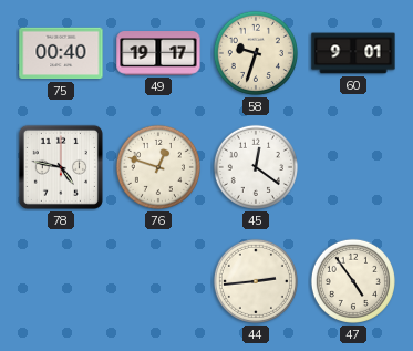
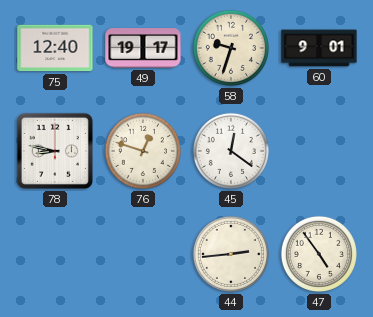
75: 00:40 -> 12:40
78: 4:47 -> 8:47
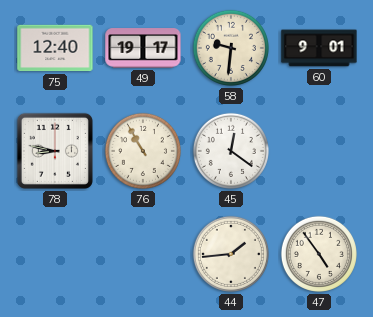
58: 9:33 -> 9:31
76: 12:48 -> 10:55
44: 2:44 -> 1:44
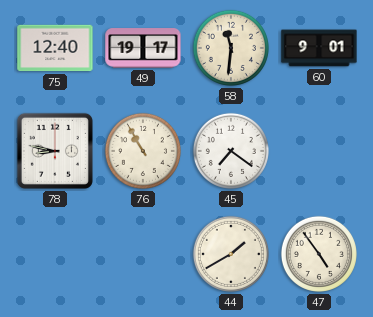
58: 9:31 -> 11:31
45: 12:21 -> 7:21
44: 1:44 -> 1:40
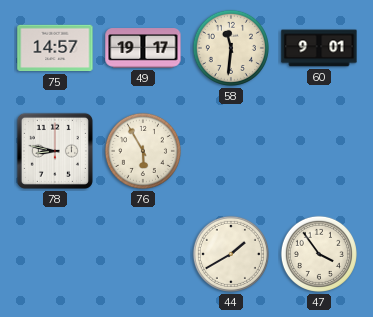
75: 12:40 -> 14:57
76: 10:55 -> 5:55
45: 7:21 -> none
47: 4:54 -> 3:54
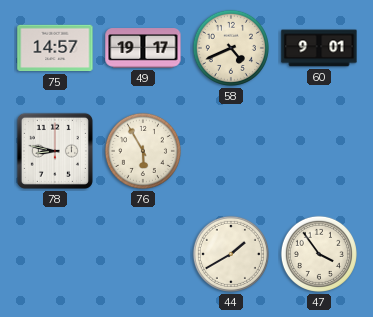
58: 11:31 -> 4:41
